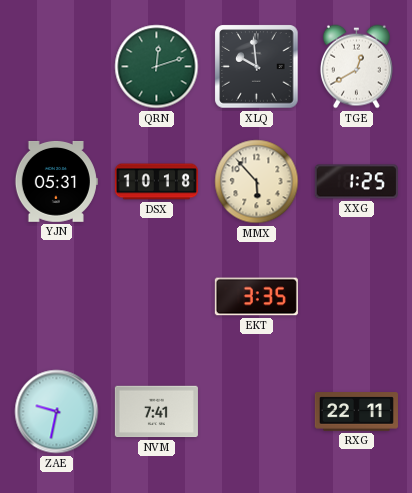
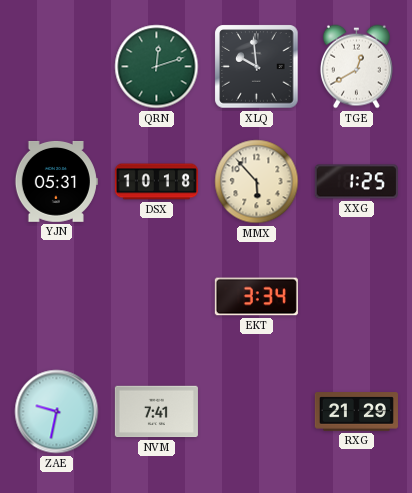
EKT: 3:35 -> 3:34
RXG: 22:11 -> 21:29
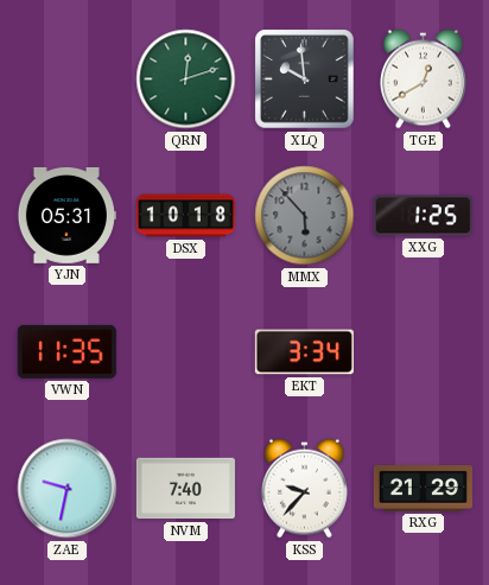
MMX dial: cream -> grey
VWN: none -> 11:35
NVM: 7:41 -> 7:40
KSS: none -> 9:37
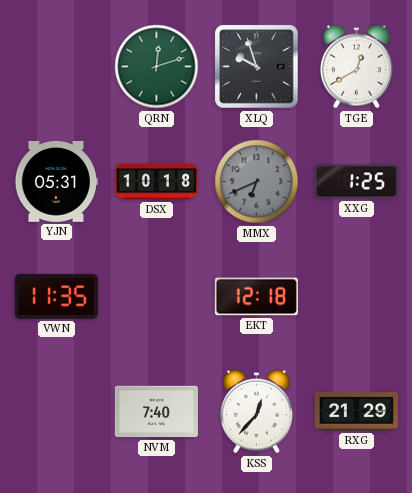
XLQ: 9:59 -> 9:57
MMX: 5:53 -> 6:41
EKT: 3:34 -> 12:18
ZAE: 9:32 -> none
KSS: 9:37 -> 12:37
